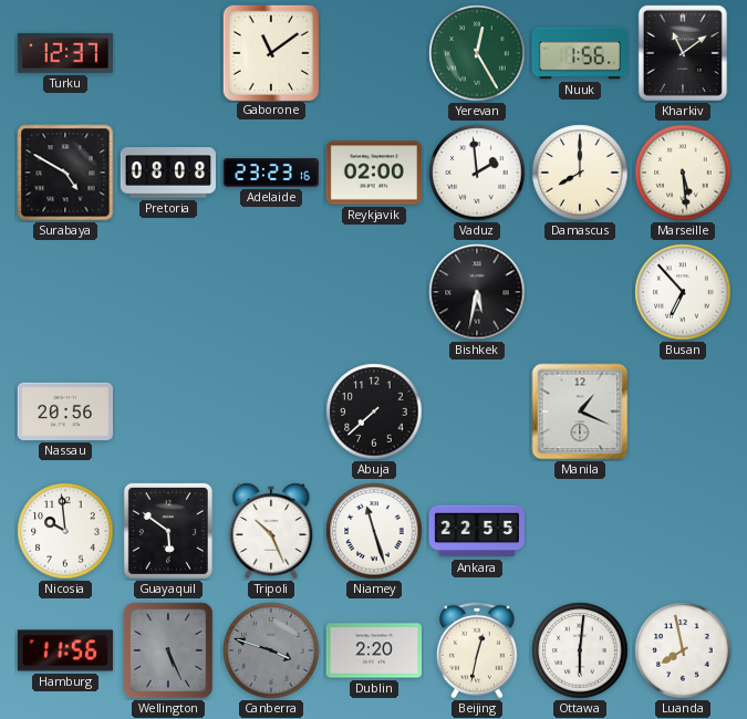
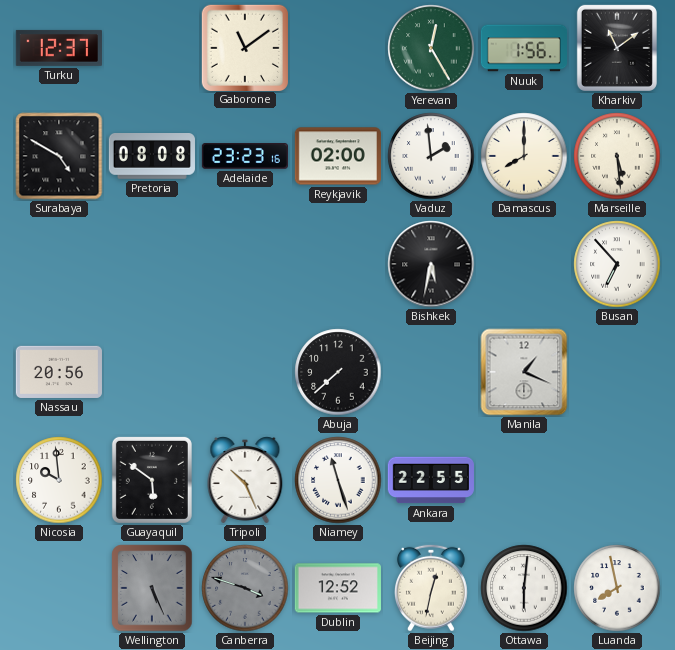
Hamburg: 11:56 -> none
Dublin: 2:20 -> 12:52
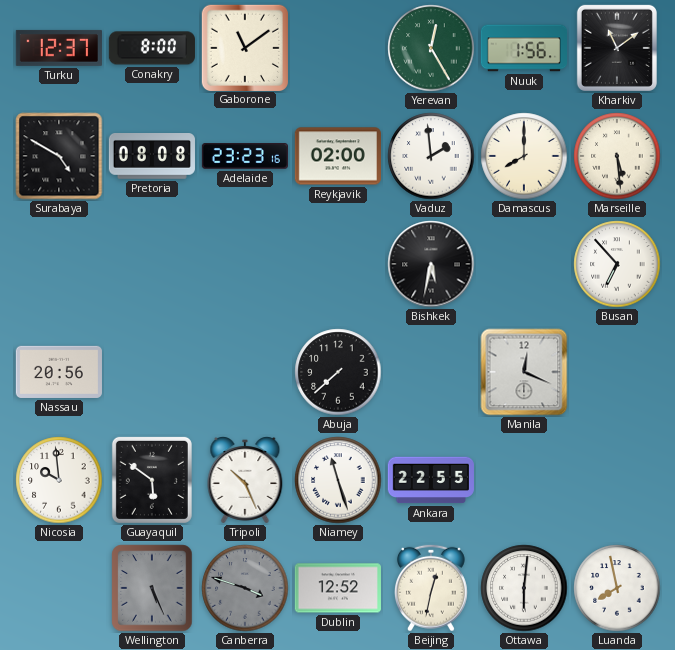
Conakry: none -> 8:00
Manila: 1:19 -> 12:19
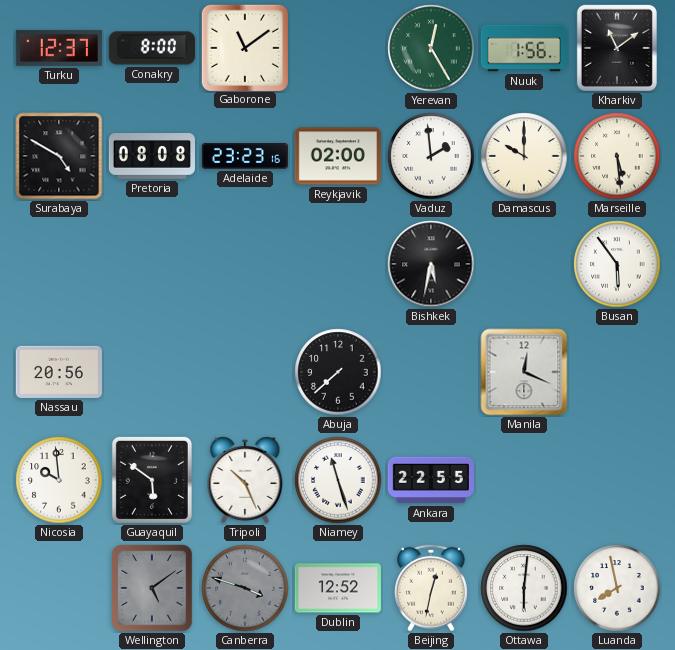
Damascus: 8:00 -> 10:00
Busan: 6:53 -> 5:54
Wellington: 5:26 -> 5:09
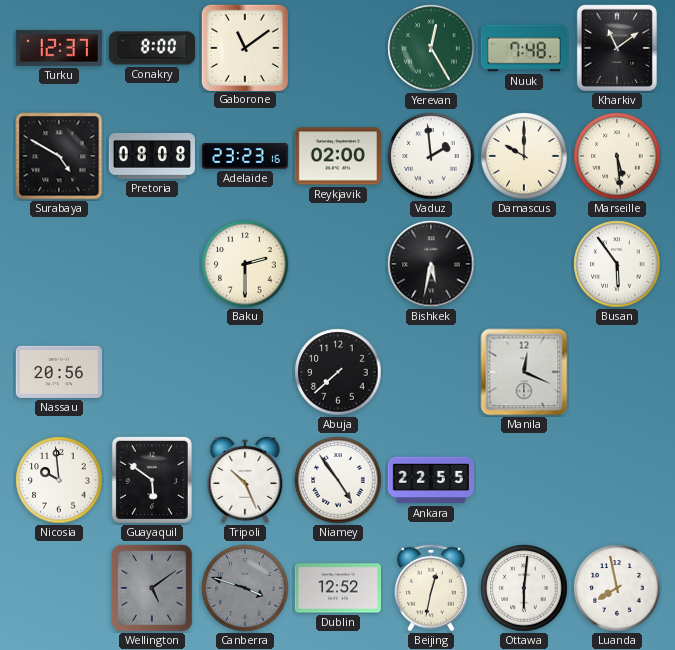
Nuuk: 1:56 -> 7:48
Baku: none -> 2:30
Niamey: 11:27 -> 4:54
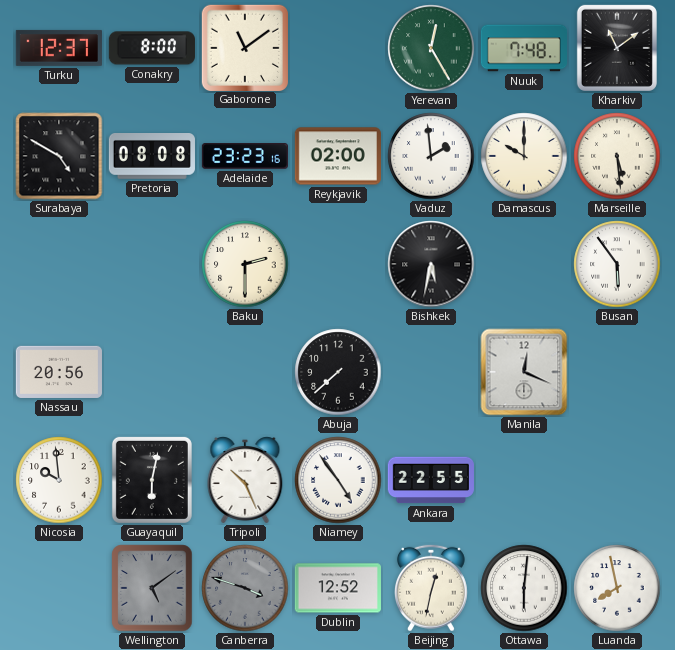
Guayaquil: 5:51 -> 6:02
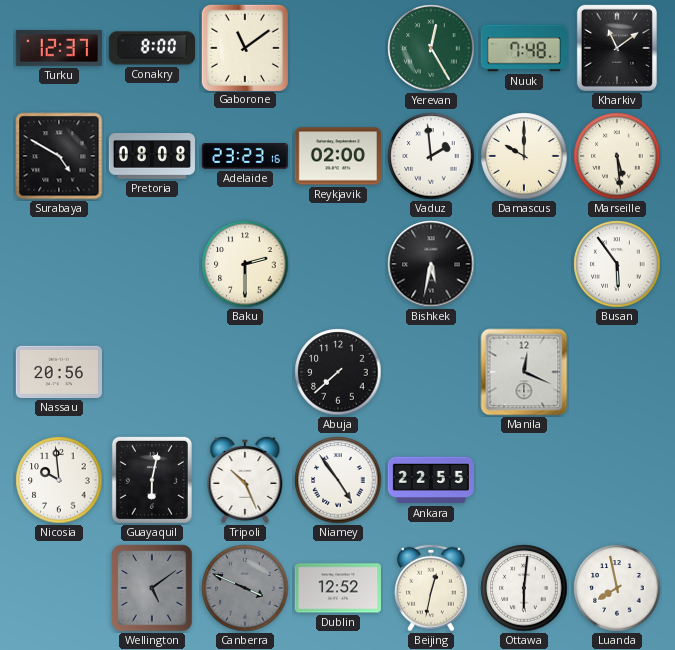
Canberra: 3:48 -> 3:49
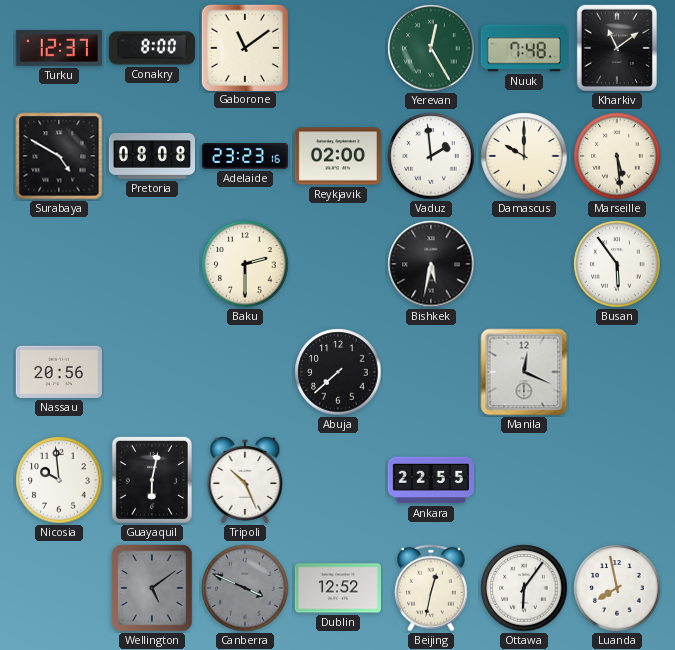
Niamey: 4:54 -> none
Ottawa: 6:01 -> 6:06
